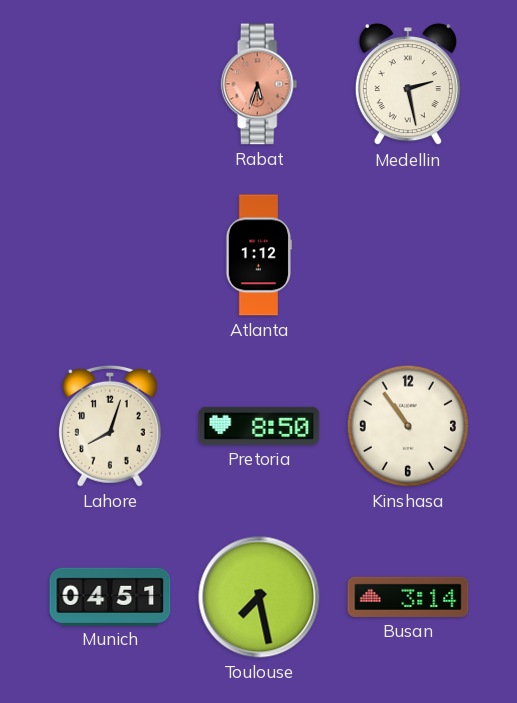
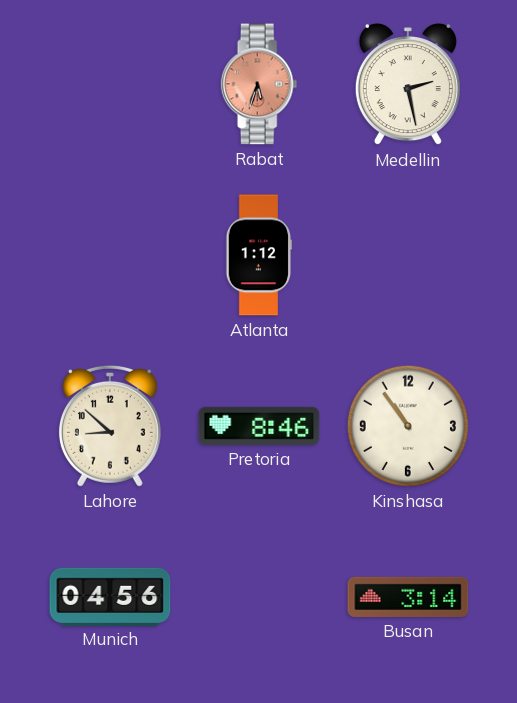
Lahore: 8:03 -> 8:52
Pretoria: 8:50 -> 8:46
Munich: 04:51 -> 04:56
Toulouse: 7:28 -> none
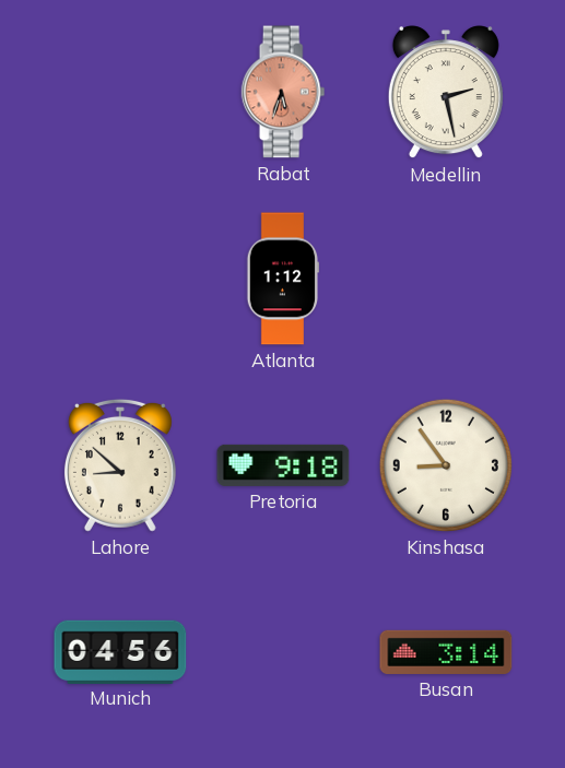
Pretoria: 8:46 -> 9:18
Kinshasa: 10:54 -> 8:54
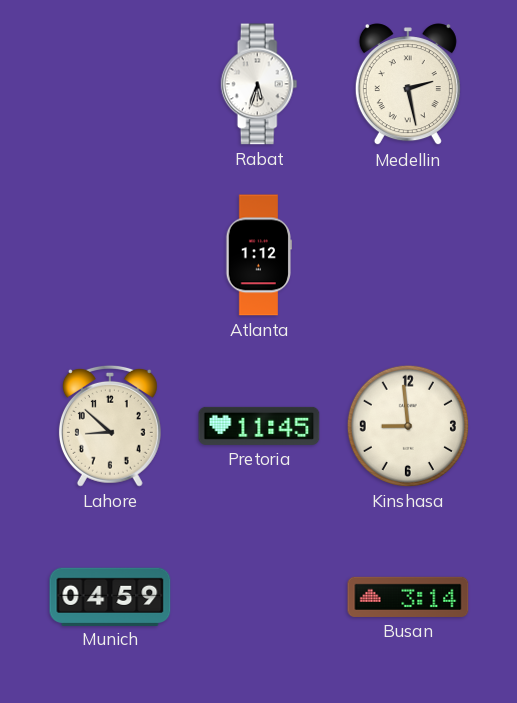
Rabat dial: salmon -> white
Pretoria: 9:18 -> 11:45
Kinshasa: 8:54 -> 8:59
Munich: 04:56 -> 04:59
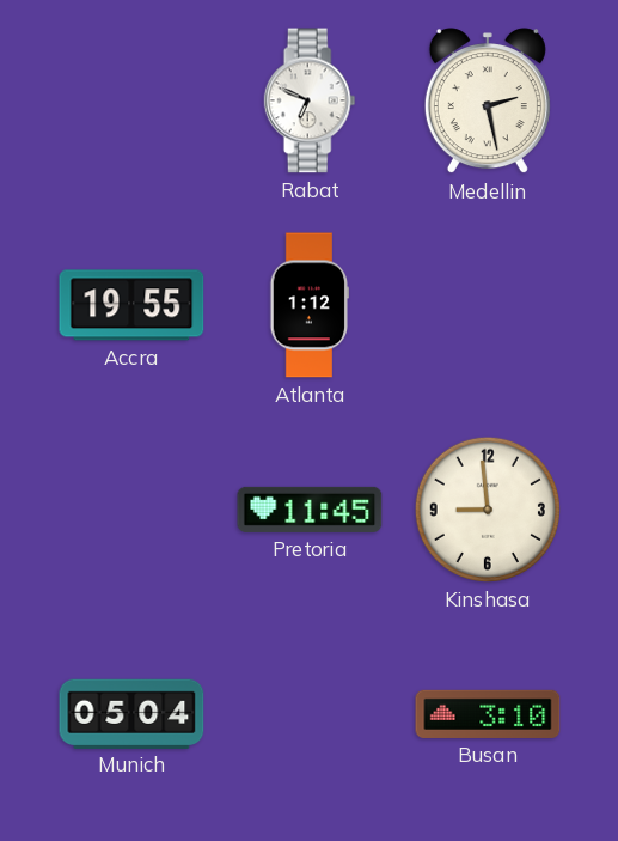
Rabat: 5:33 -> 6:49
Accra: none -> 19:55
Lahore: 8:52 -> none
Munich: 04:59 -> 05:04
Busan: 3:14 -> 3:10
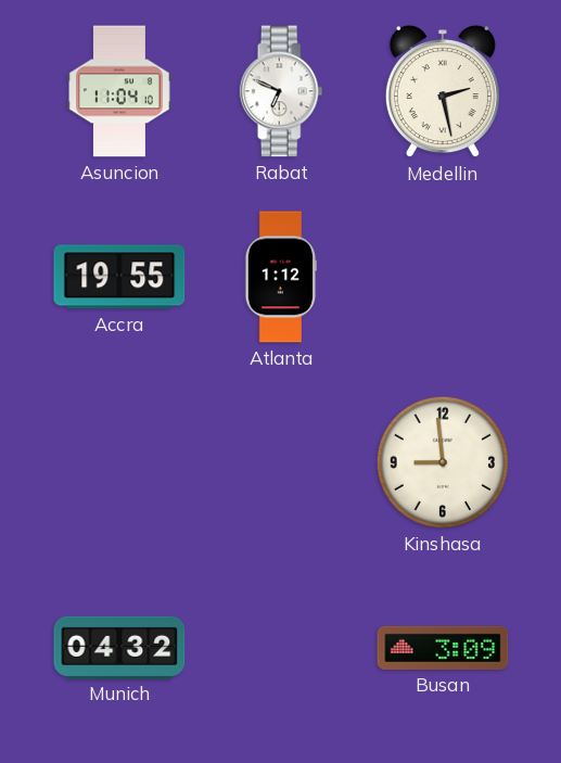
Asuncion: none -> 11:04
Pretoria: 11:45 -> none
Munich: 05:04 -> 04:32
Busan: 3:10 -> 3:09
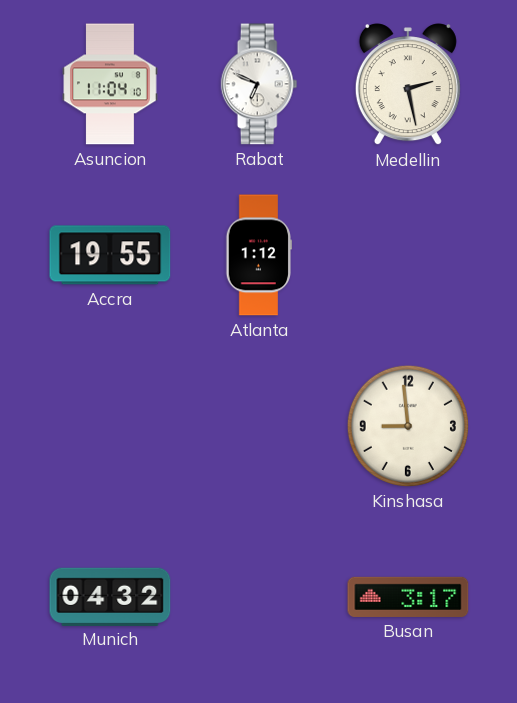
Busan: 3:09 -> 3:17
